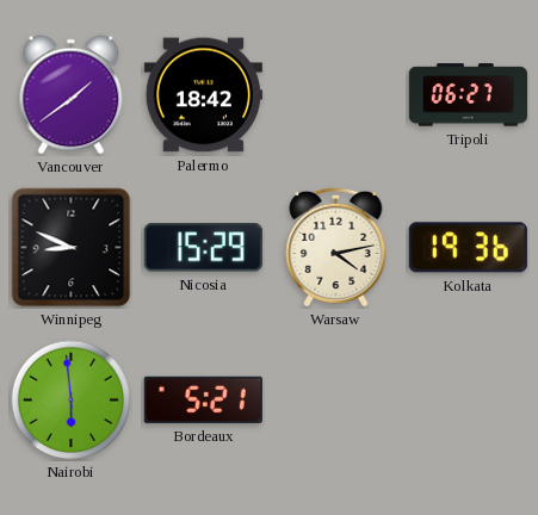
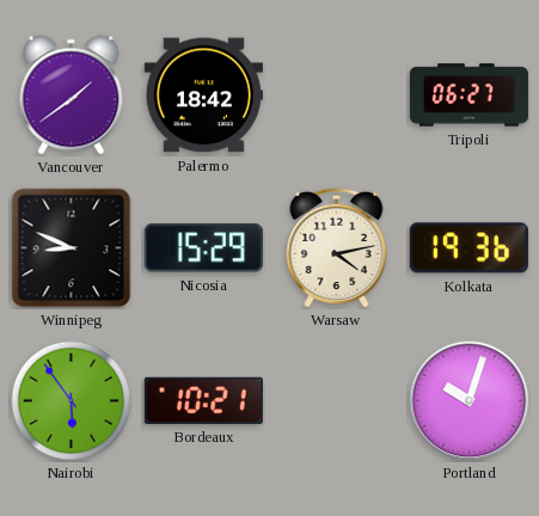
Nairobi: 5:59 -> 5:54
Bordeaux: 5:21 -> 10:21
Portland: none -> 10:03
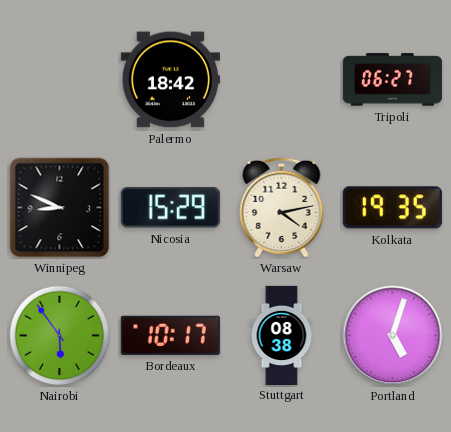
Vancouver: 1:39 -> none
Kolkata: 19:36 -> 19:35
Bordeaux: 10:21 -> 10:17
Stuttgart: none -> 08:38
Portland: 10:03 -> 5:03
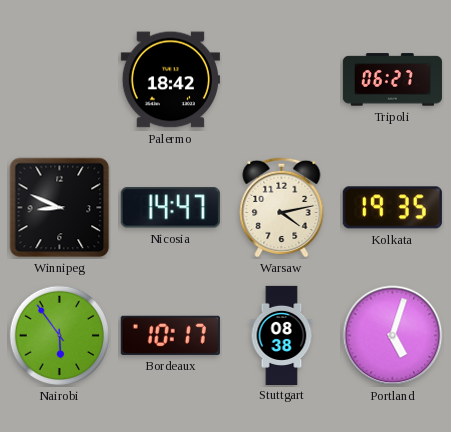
Nicosia: 15:29 -> 14:47
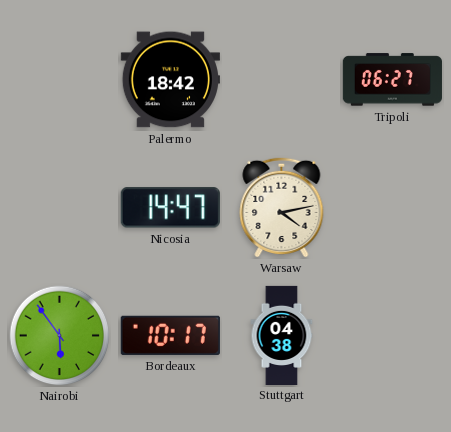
Winnipeg: 8:49 -> none
Kolkata: 19:35 -> none
Stuttgart: 08:38 -> 04:38
Portland: 5:03 -> none
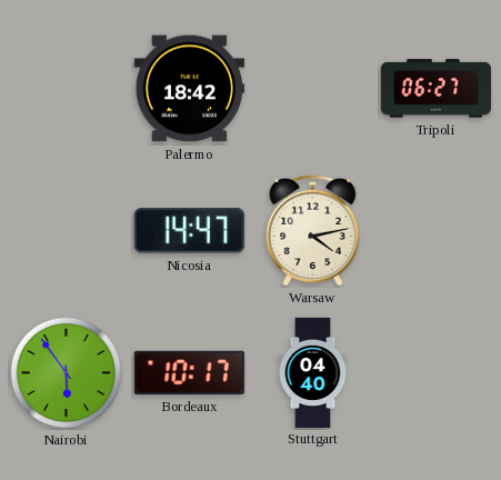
Stuttgart: 04:38 -> 04:40
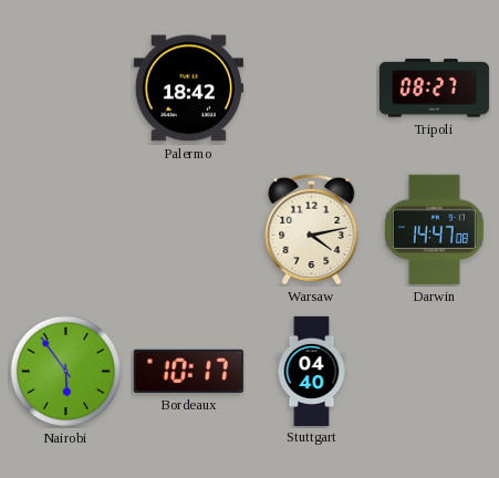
Tripoli: 06:27 -> 08:27
Nicosia: 14:47 -> none
Darwin: none -> 14:47
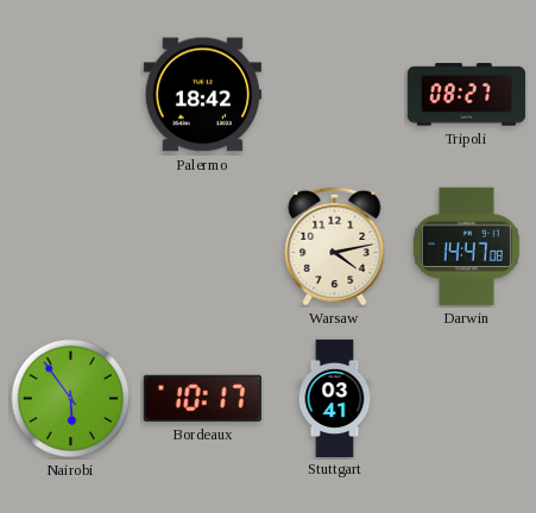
Stuttgart: 04:40 -> 03:41
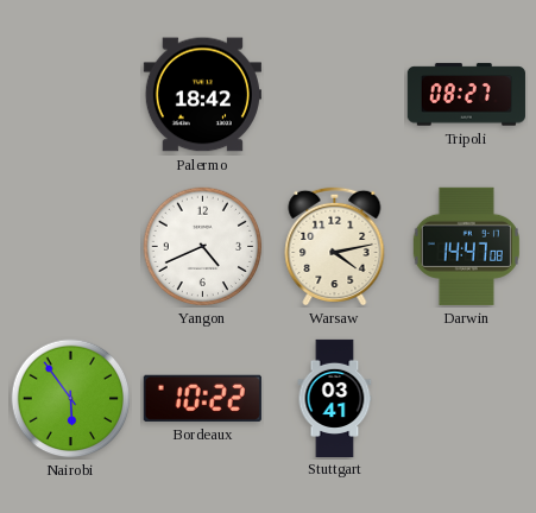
Yangon: none -> 4:41
Bordeaux: 10:17 -> 10:22
